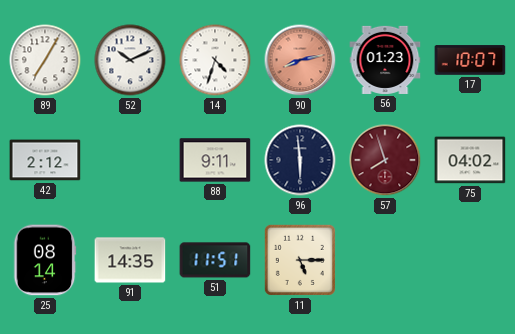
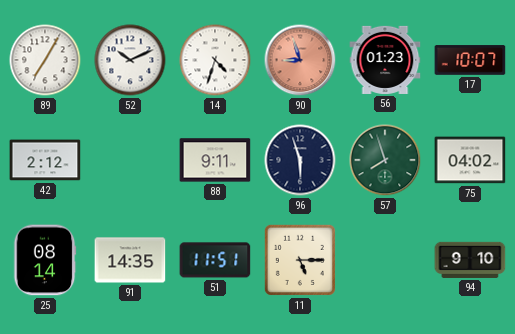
90: 8:13 -> 8:57
96: 5:59 -> 5:57
57 dial: burgundy -> green
94: none -> 9:10
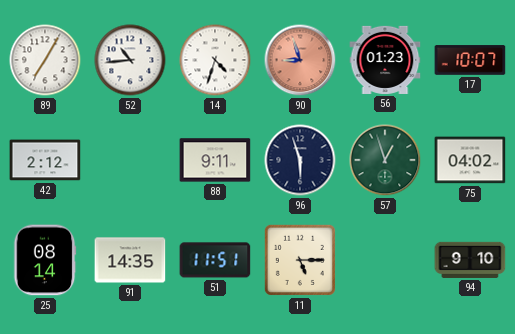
52: 10:11 -> 10:44
57: 7:57 -> 12:57
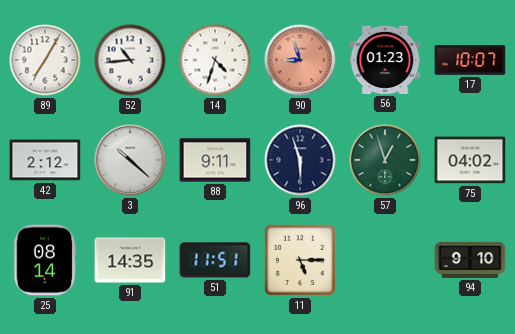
3: none -> 10:22
